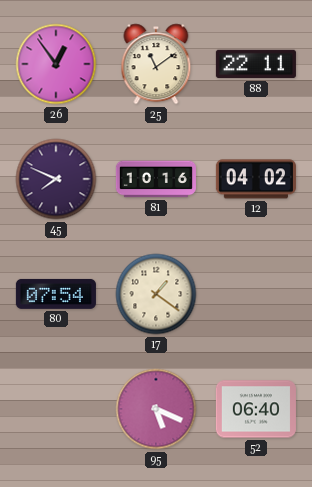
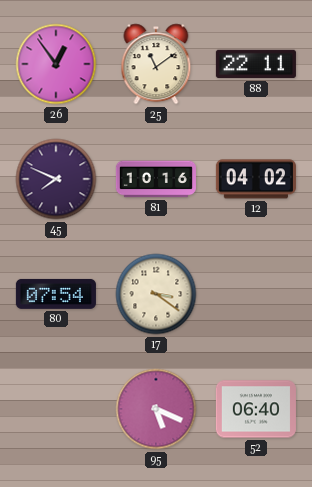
17: 1:21 -> 3:21
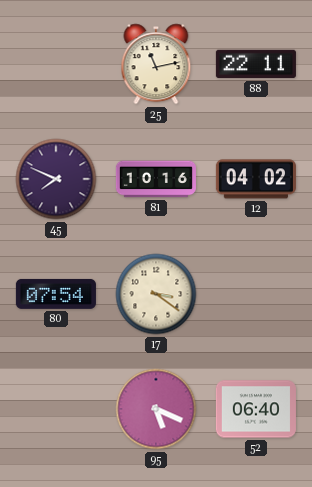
26: 12:54 -> none
25: 11:09 -> 11:13
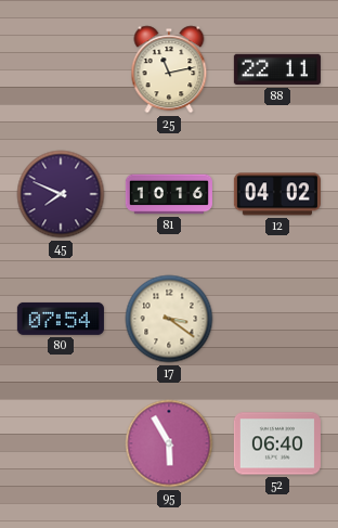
95: 5:19 -> 5:55
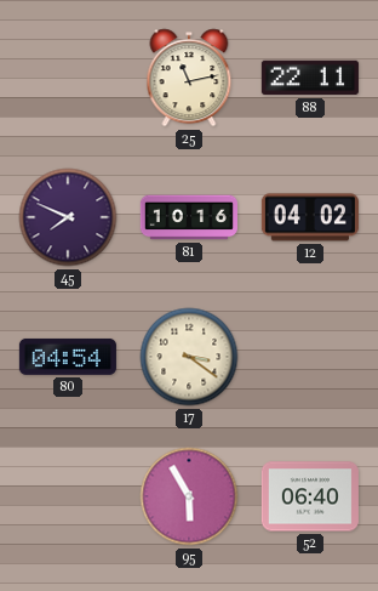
80: 07:54 -> 04:54
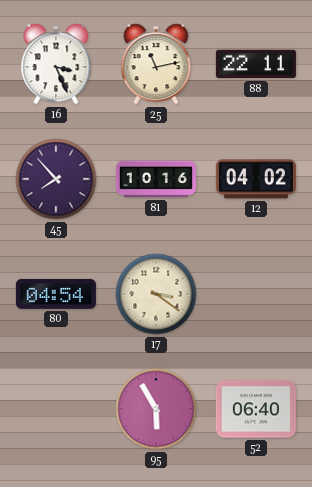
16: none -> 3:26
45: 7:49 -> 7:53
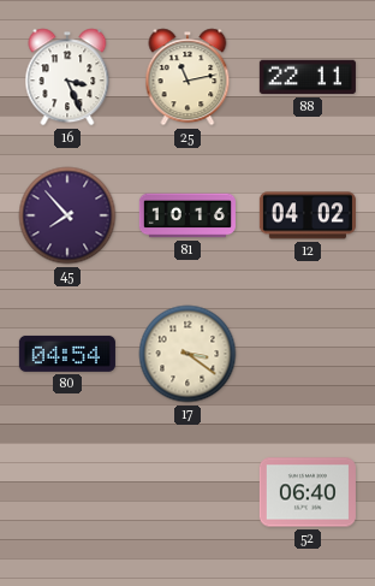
95: 5:55 -> none
